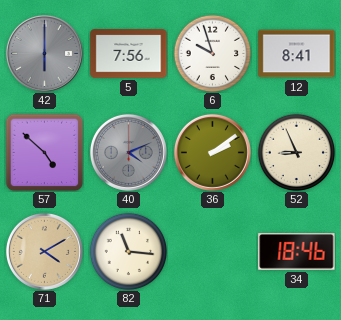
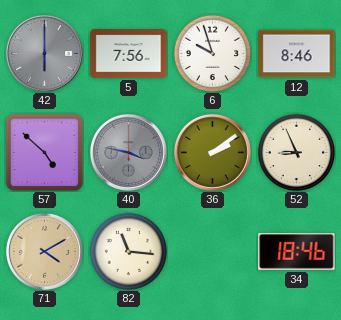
12: 8:41 -> 8:46
40: 4:11 -> 3:47
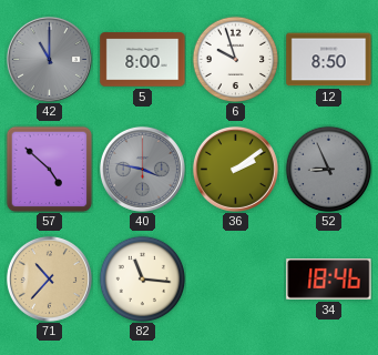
42: 6:00 -> 11:00
5: 7:56 -> 8:00
12: 8:46 -> 8:50
52 dial: cream -> grey
71: 4:10 -> 10:37
